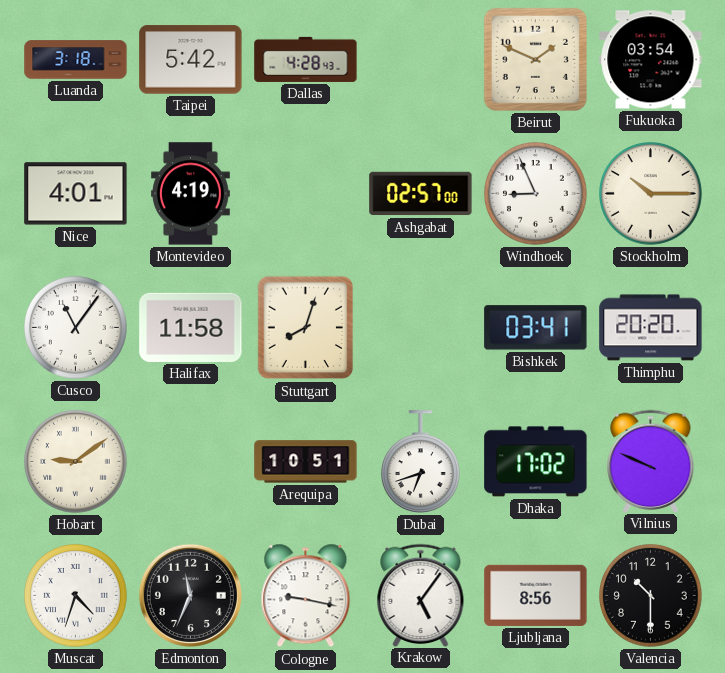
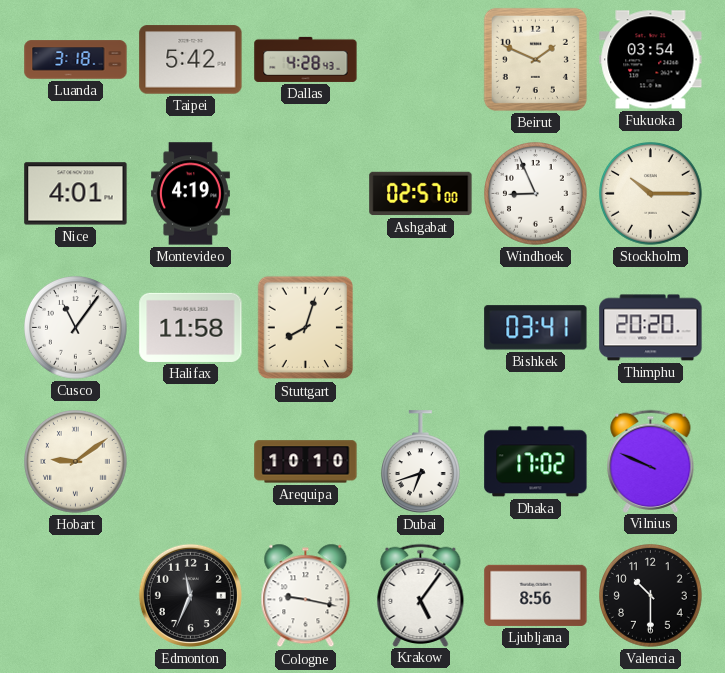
Arequipa: 10:51 -> 10:10
Muscat: 4:33 -> none
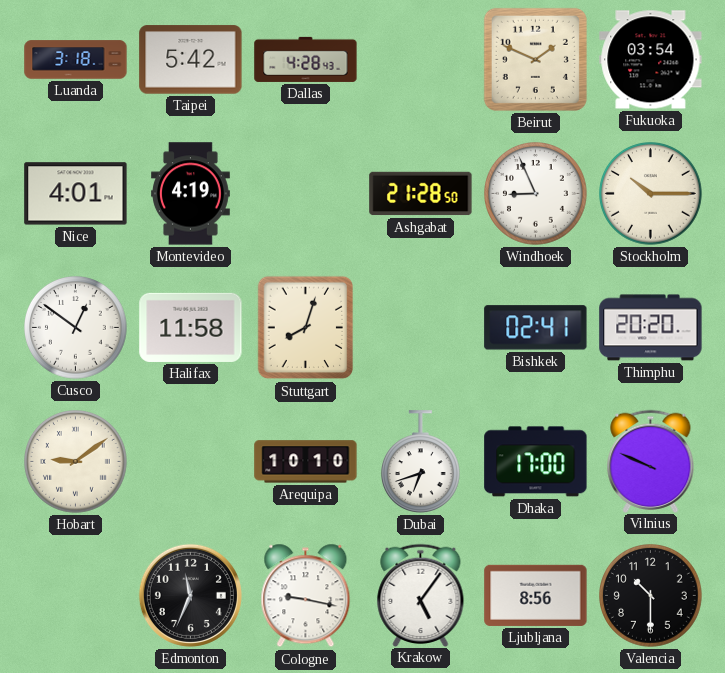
Ashgabat: 02:57 -> 21:28
Cusco: 11:06 -> 12:51
Bishkek: 03:41 -> 02:41
Dhaka: 17:02 -> 17:00
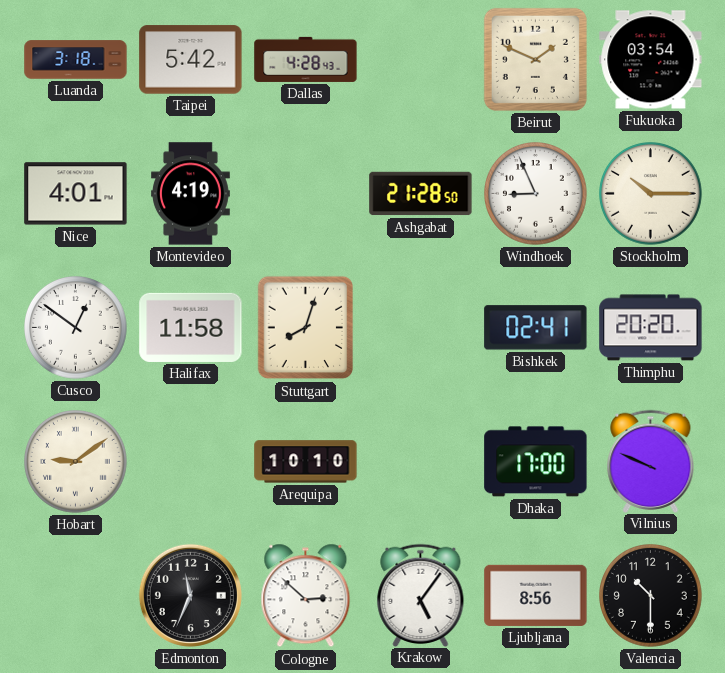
Dubai: 6:42 -> none
Cologne: 9:17 -> 2:52
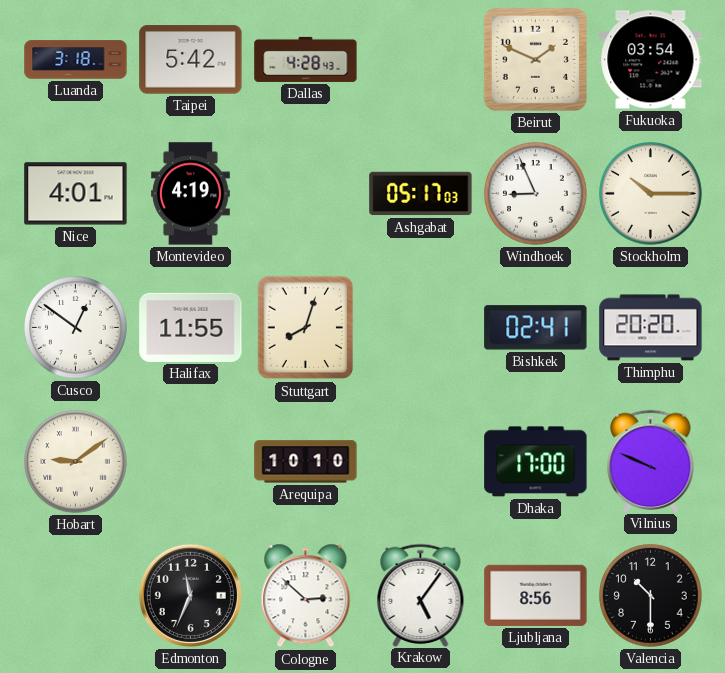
Ashgabat: 21:28 -> 05:17
Halifax: 11:58 -> 11:55
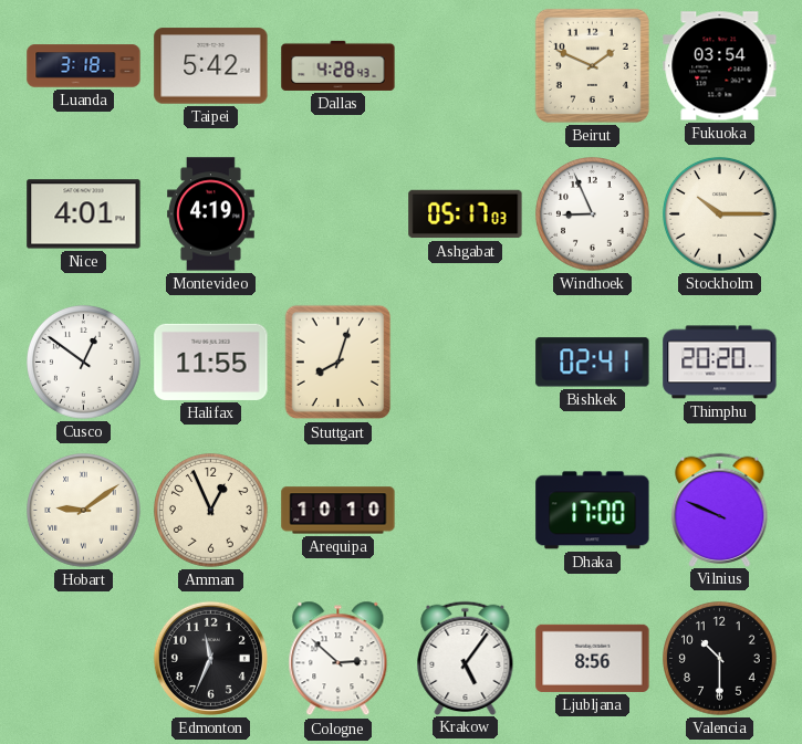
Amman: none -> 12:56
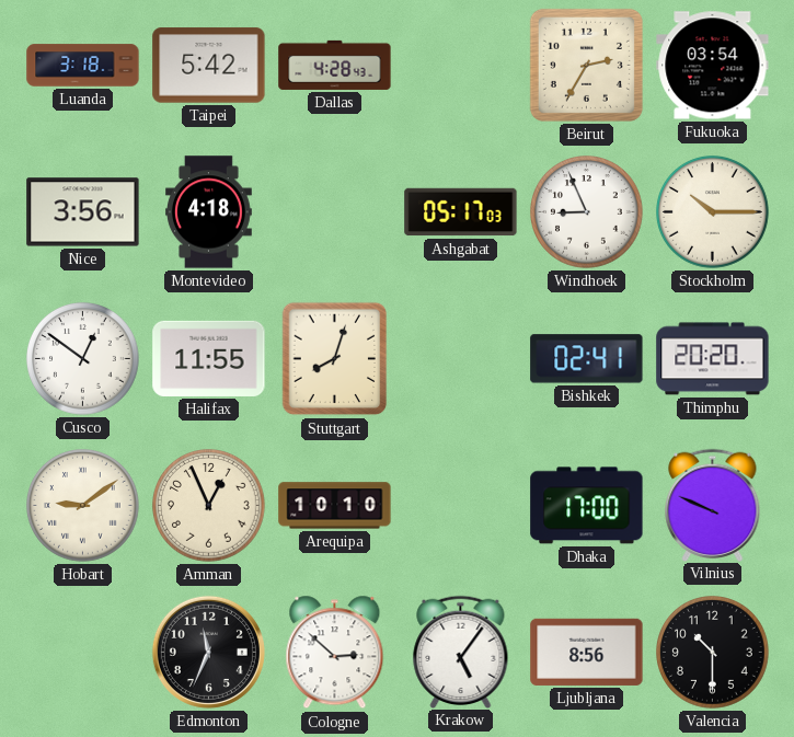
Beirut: 1:49 -> 2:35
Nice: 4:01 -> 3:56
Montevideo: 4:19 -> 4:18
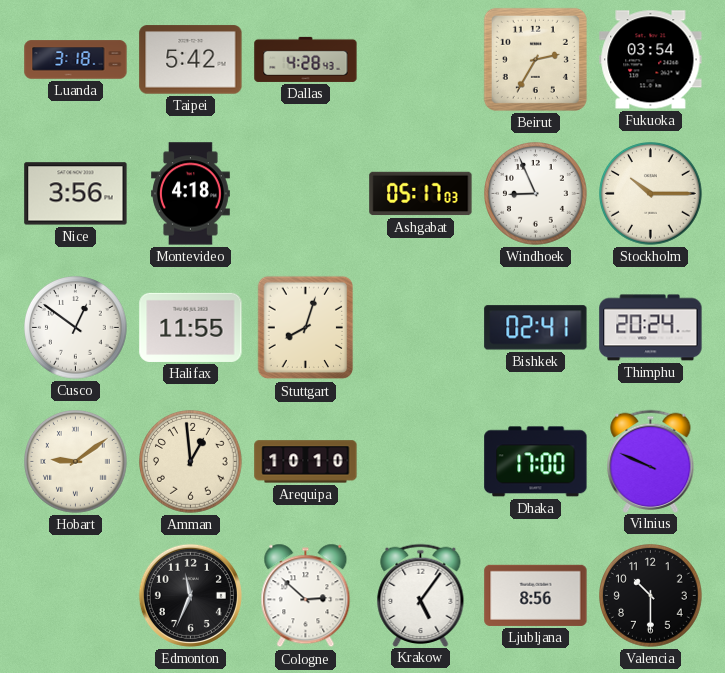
Thimphu: 20:20 -> 20:24
Amman: 12:56 -> 12:59
